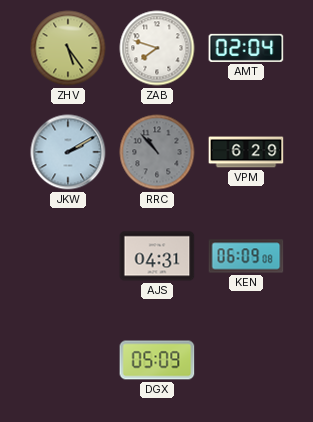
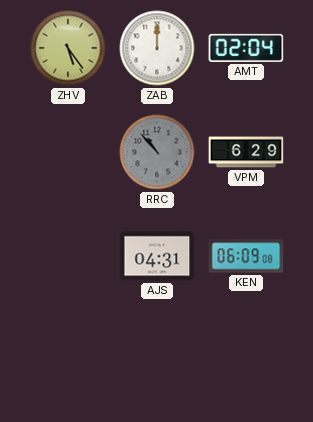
ZAB: 7:48 -> 12:00
JKW: 2:10 -> none
DGX: 05:09 -> none
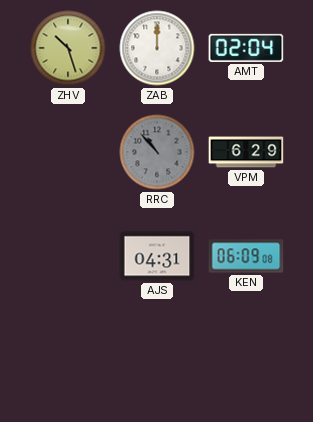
ZHV: 5:24 -> 10:27
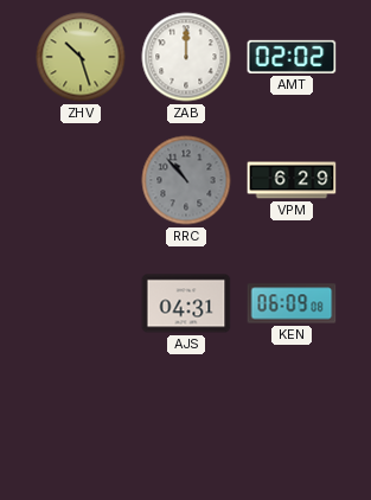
AMT: 02:04 -> 02:02
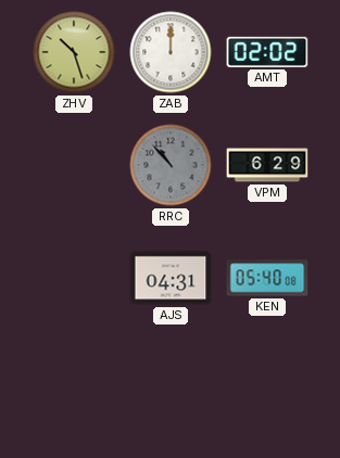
KEN: 06:09 -> 05:40
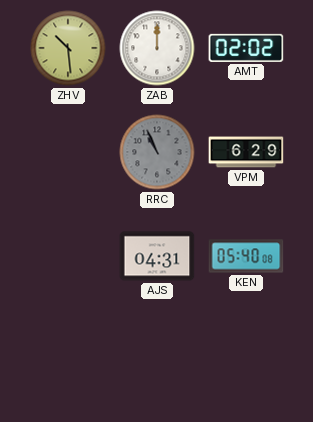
ZHV: 10:27 -> 10:29
RRC: 10:53 -> 10:56
